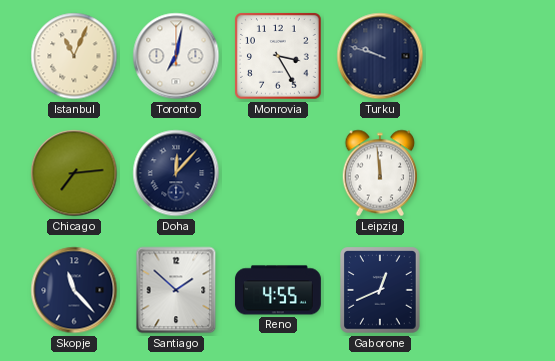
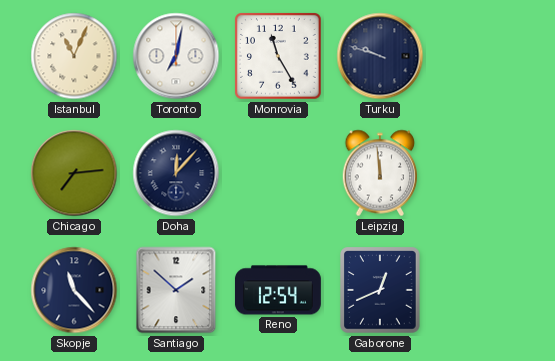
Monrovia: 3:25 -> 11:25
Reno: 4:55 -> 12:54
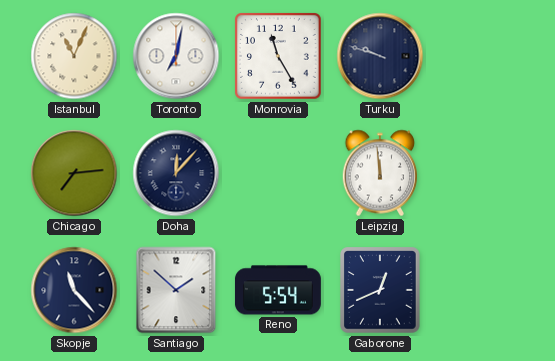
Reno: 12:54 -> 5:54
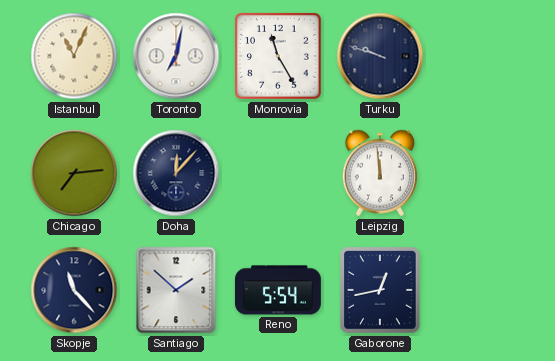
Gaborone: 12:41 -> 12:43
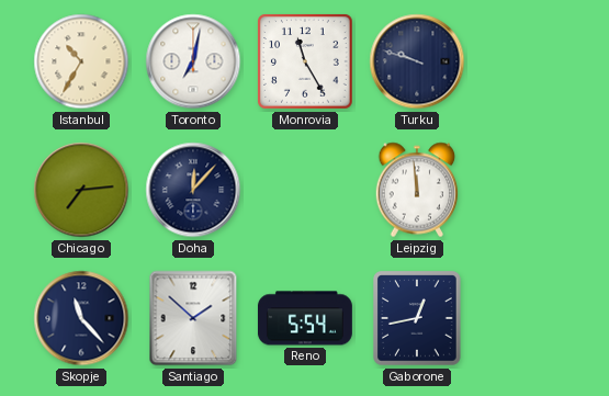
Istanbul: 11:04 -> 10:35
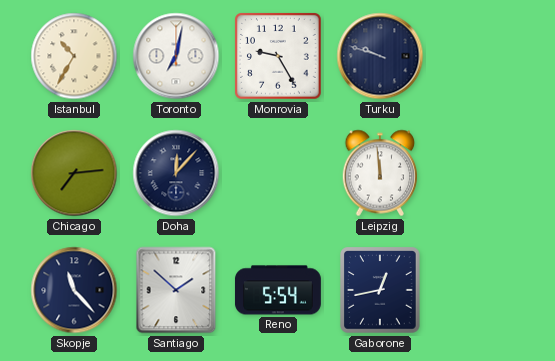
Monrovia: 11:25 -> 9:25
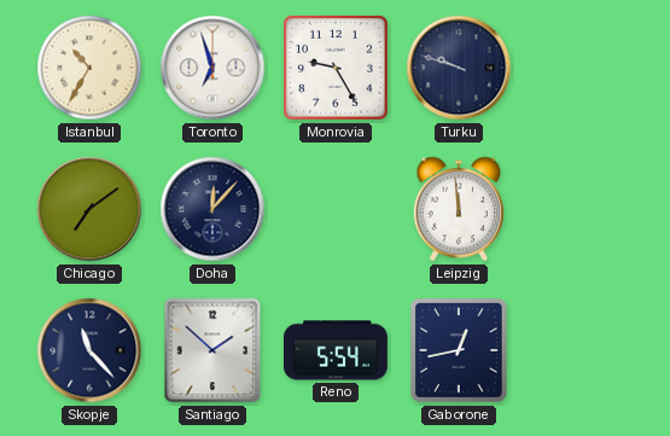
Toronto: 7:02 -> 6:57
Chicago: 7:14 -> 7:09
